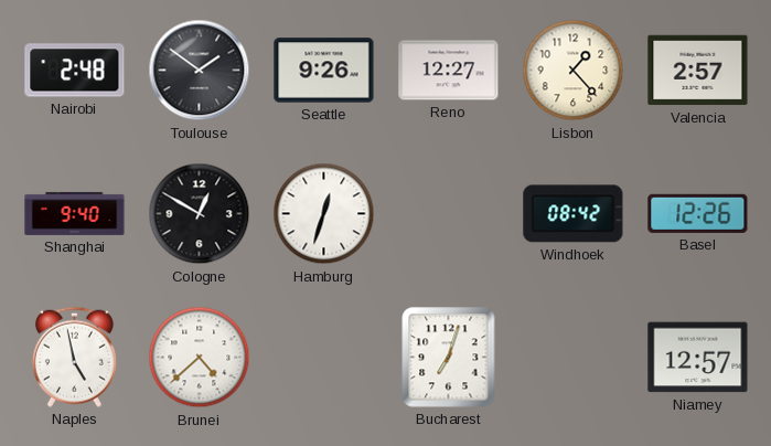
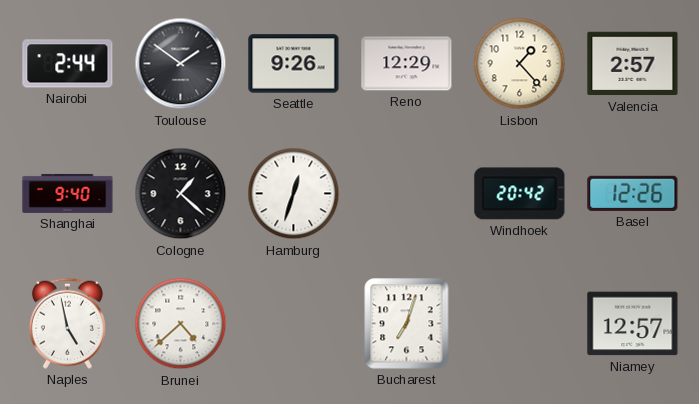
Nairobi: 2:48 -> 2:44
Reno: 12:27 -> 12:29
Cologne: 12:50 -> 1:22
Windhoek: 08:42 -> 20:42
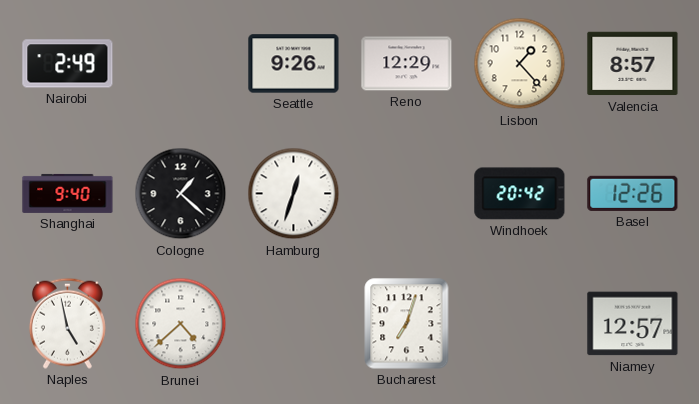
Nairobi: 2:44 -> 2:49
Toulouse: 1:51 -> none
Valencia: 2:57 -> 8:57
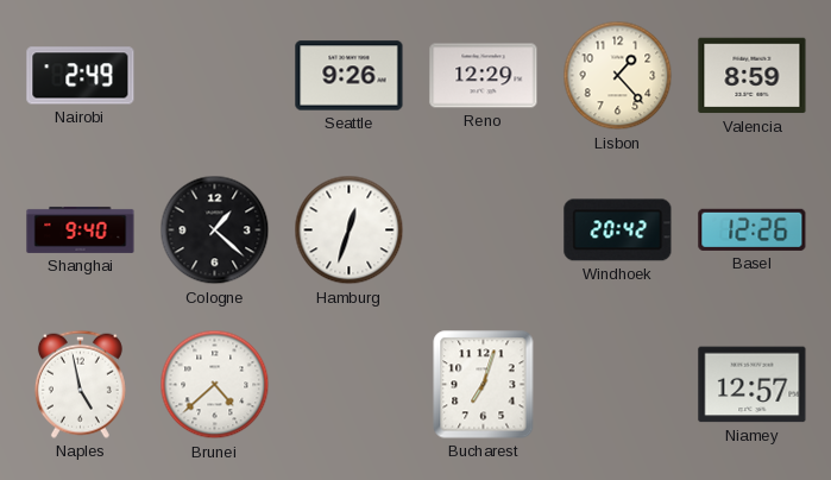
Valencia: 8:57 -> 8:59
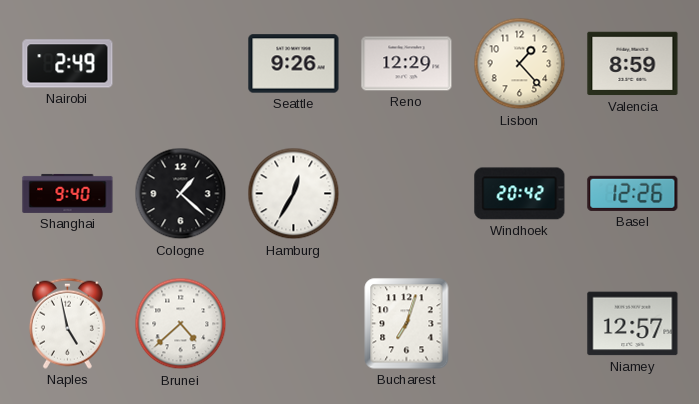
Hamburg: 12:33 -> 12:35
